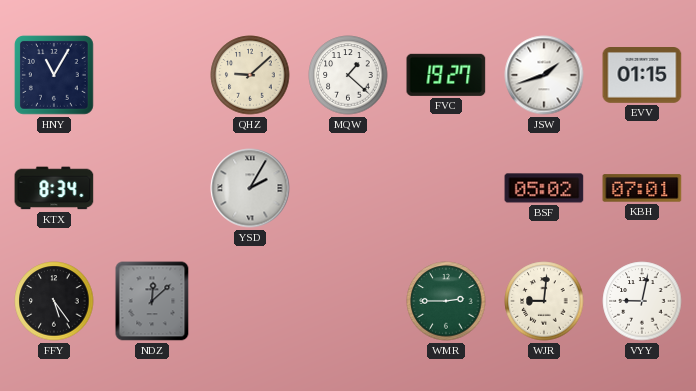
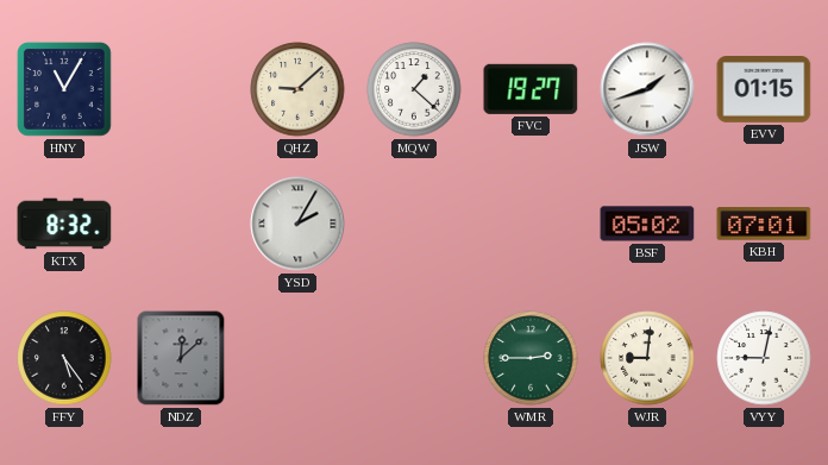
KTX: 8:34 -> 8:32
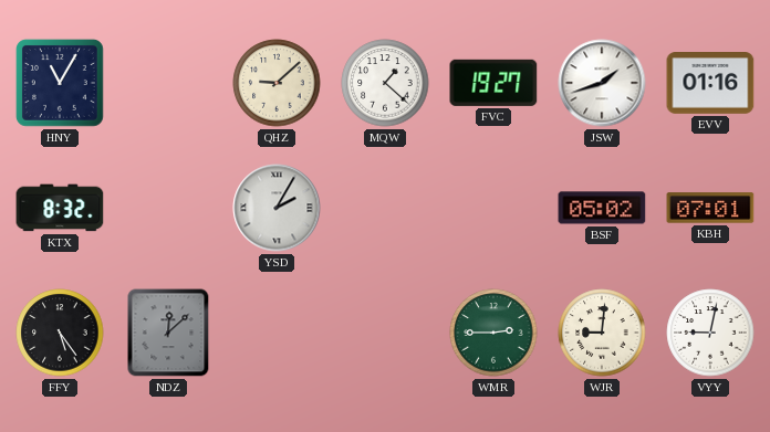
EVV: 01:15 -> 01:16
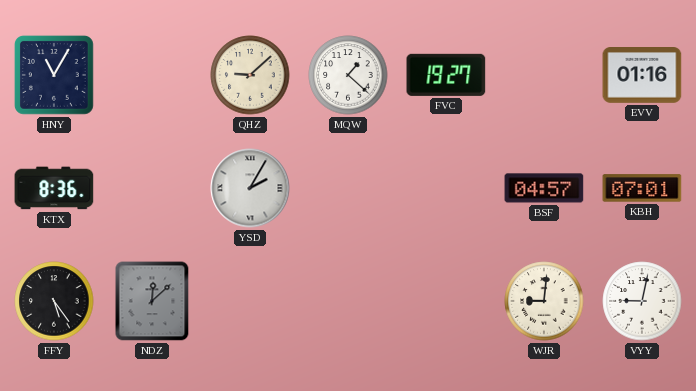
JSW: 1:42 -> none
KTX: 8:32 -> 8:36
BSF: 05:02 -> 04:57
WMR: 2:45 -> none
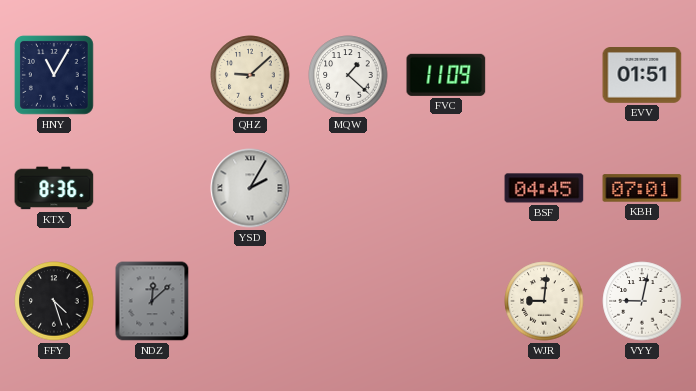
FVC: 19:27 -> 11:09
EVV: 01:16 -> 01:51
BSF: 04:57 -> 04:45
FFY: 5:24 -> 4:27
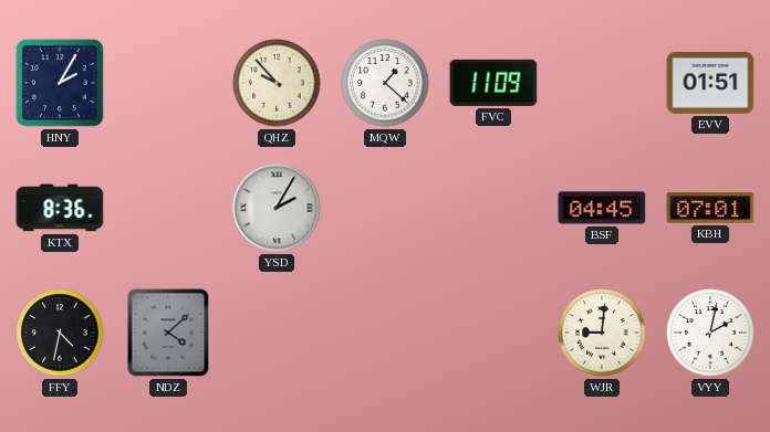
HNY: 11:05 -> 2:05
QHZ: 9:08 -> 9:53
FFY: 4:27 -> 4:32
NDZ: 12:08 -> 4:08
VYY: 9:02 -> 2:02
